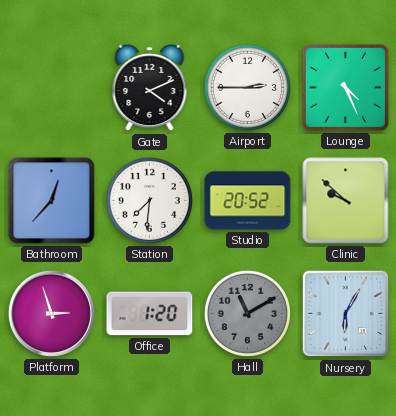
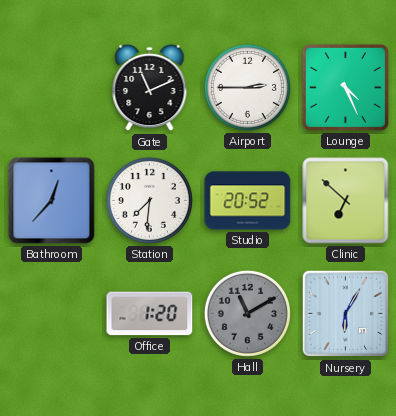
Gate: 4:11 -> 11:11
Clinic: 9:52 -> 6:52
Platform: 2:57 -> none
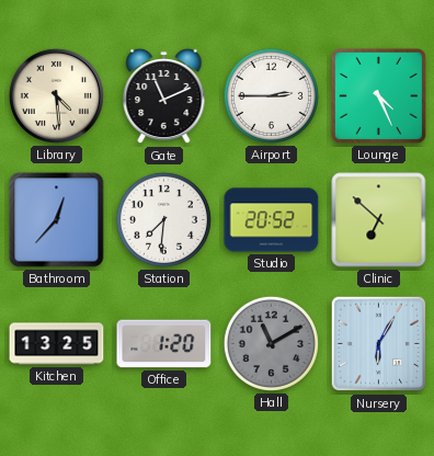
Library: none -> 4:29
Kitchen: none -> 13:25
